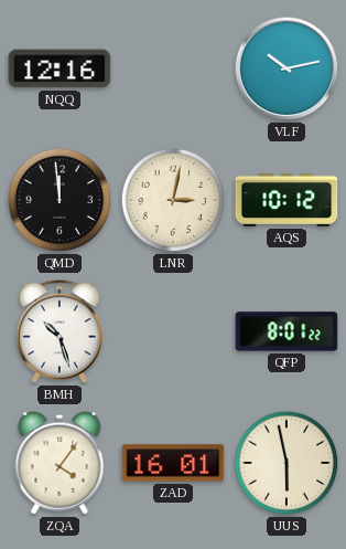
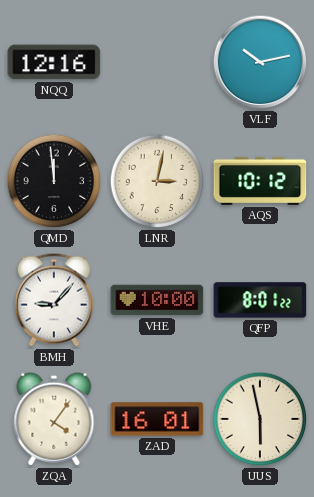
BMH: 10:27 -> 9:07
VHE: none -> 10:00
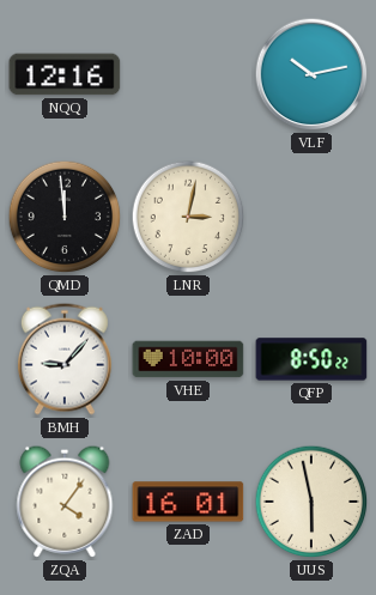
AQS: 10:12 -> none
QFP: 8:01 -> 8:50
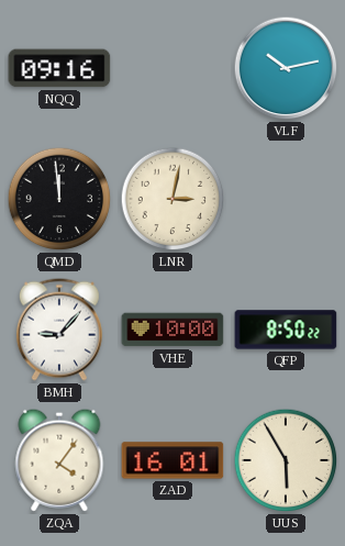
NQQ: 12:16 -> 09:16
UUS: 5:58 -> 5:55
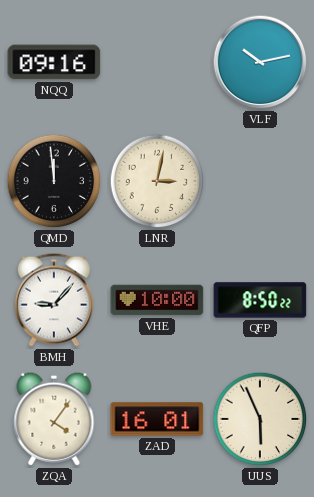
UUS: 5:55 -> 5:56
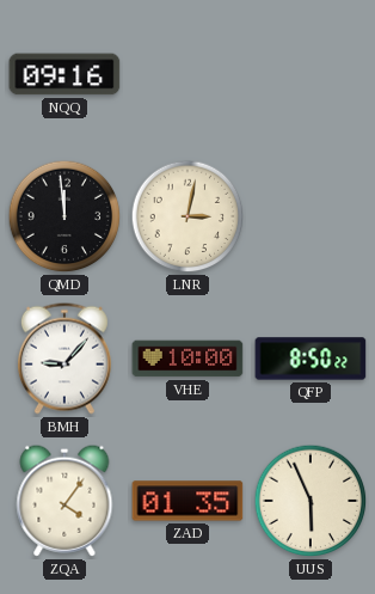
VLF: 10:13 -> none
ZAD: 16:01 -> 01:35
